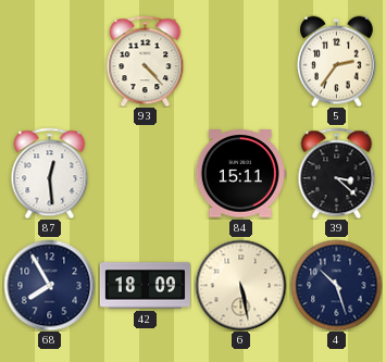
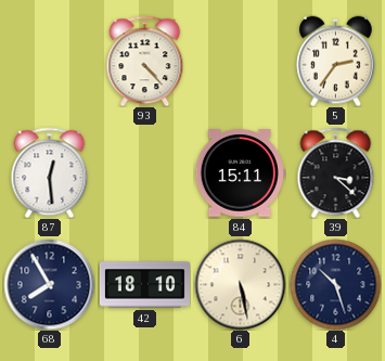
42: 18:09 -> 18:10
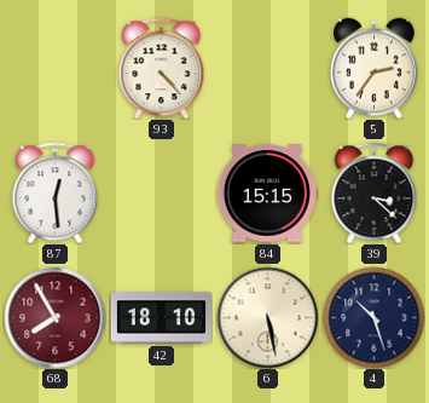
84: 15:11 -> 15:15
68 dial: navy -> burgundy
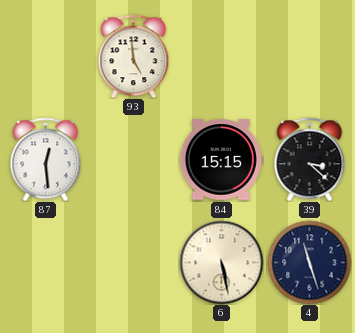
93: 4:23 -> 4:59
5: 2:36 -> none
68: 7:55 -> none
42: 18:10 -> none
4: 10:27 -> 11:27
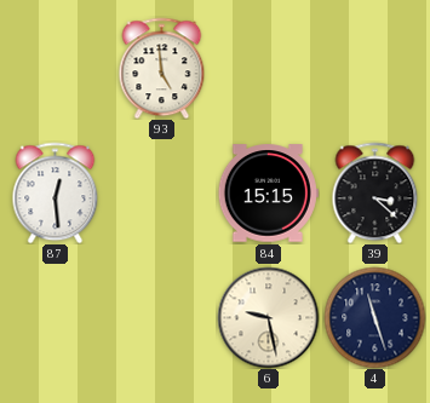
6: 5:28 -> 9:28
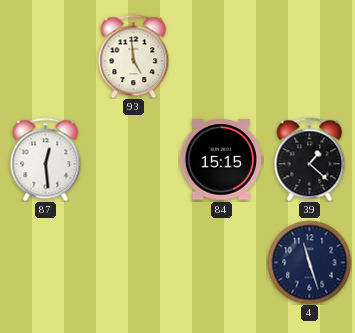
39: 3:22 -> 1:22
6: 9:28 -> none
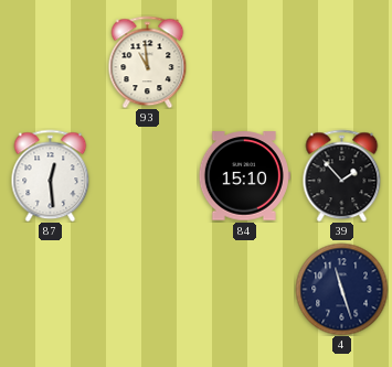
93: 4:59 -> 10:59
84: 15:15 -> 15:10
39: 1:22 -> 1:53
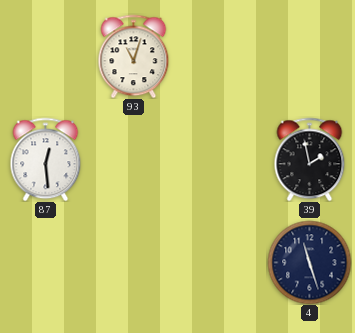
93: 10:59 -> 11:03
84: 15:10 -> none
39: 1:53 -> 1:58
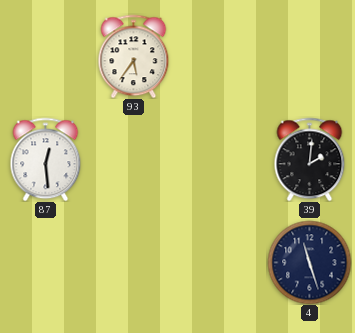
93: 11:03 -> 5:36
39: 1:58 -> 2:01
